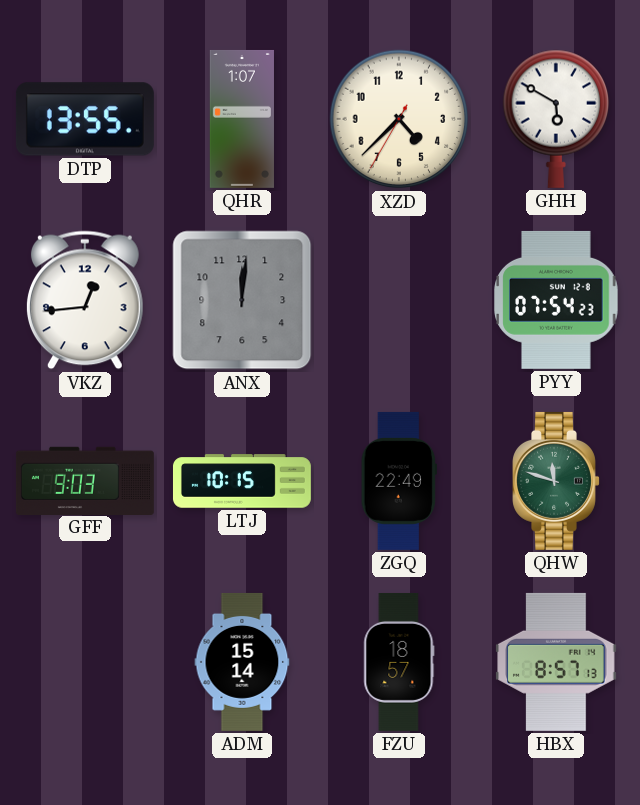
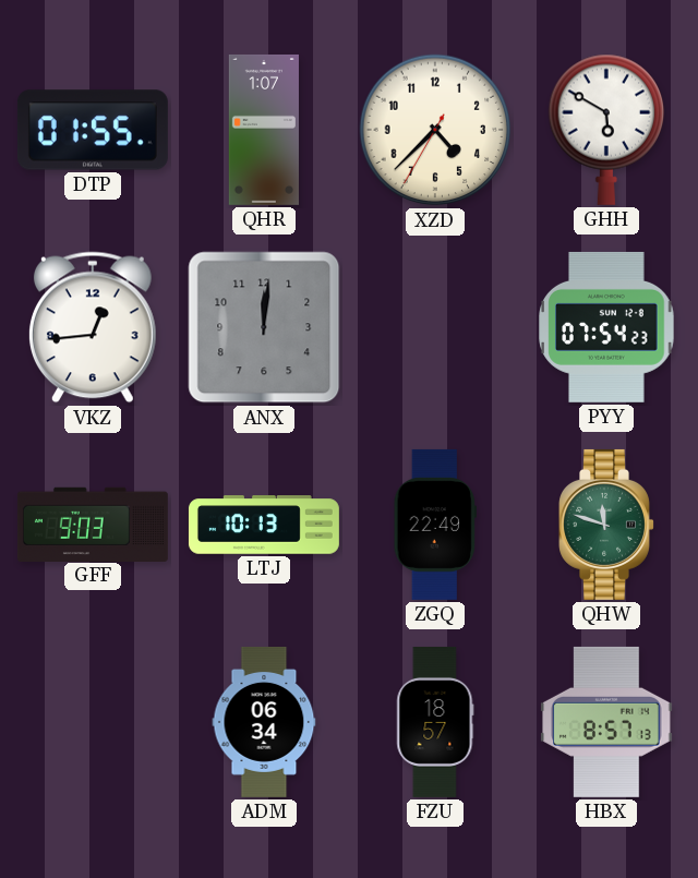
DTP: 13:55 -> 01:55
LTJ: 10:15 -> 10:13
ADM: 15:14 -> 06:34
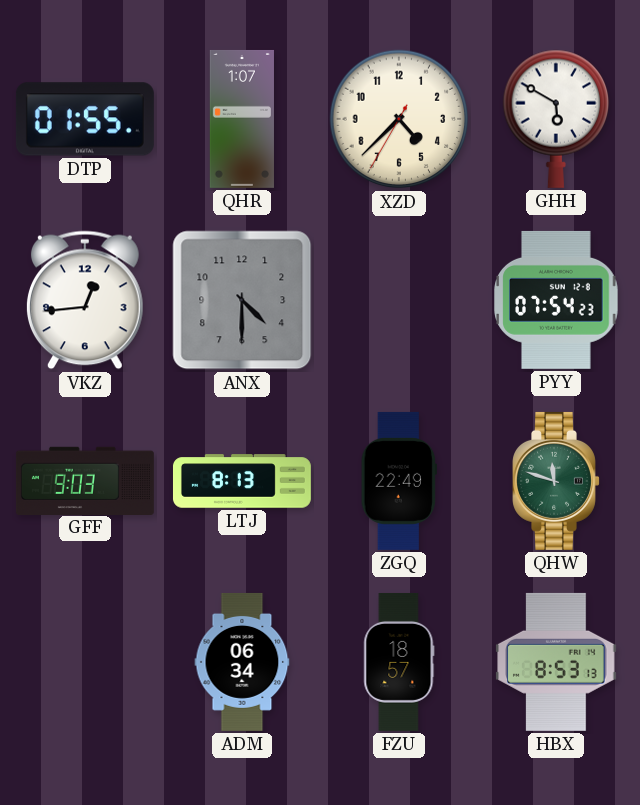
ANX: 12:01 -> 4:30
LTJ: 10:13 -> 8:13
HBX: 8:57 -> 8:53
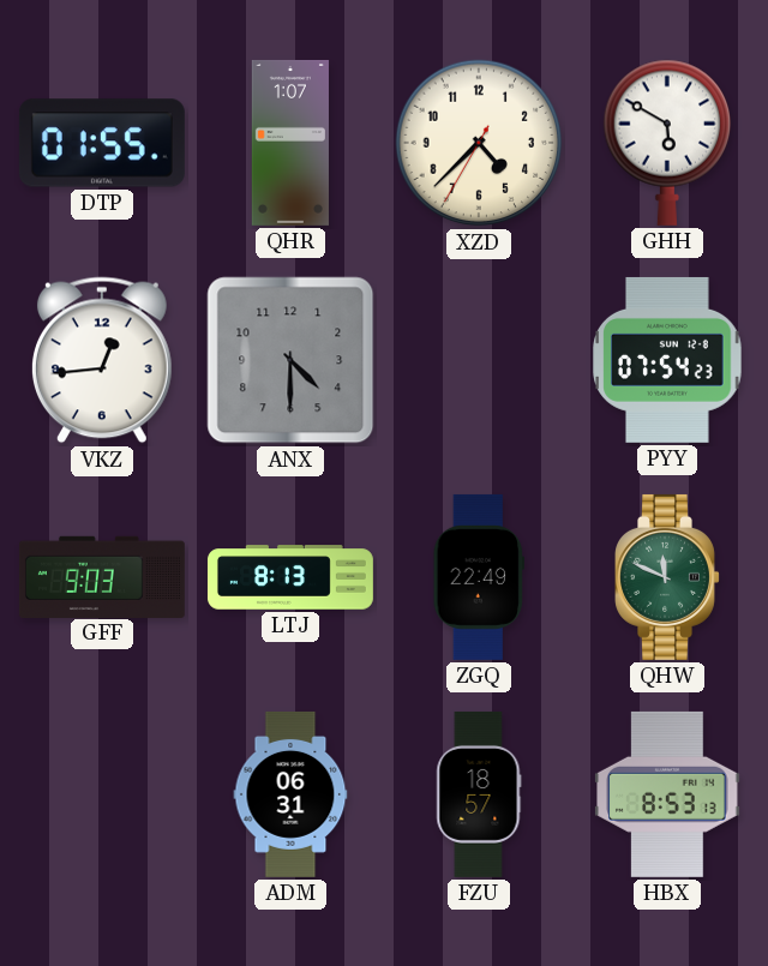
QHW: 11:48 -> 11:49
ADM: 06:34 -> 06:31
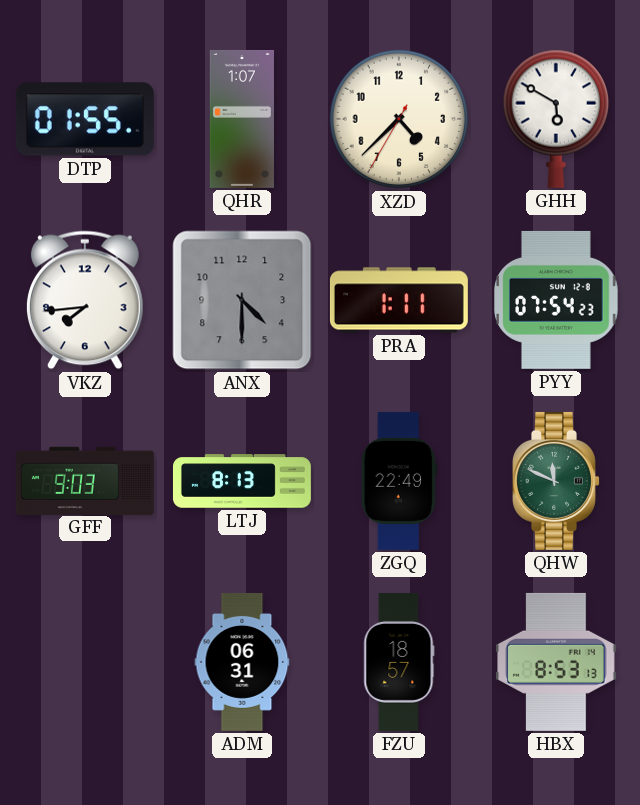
VKZ: 12:44 -> 7:44
PRA: none -> 1:11
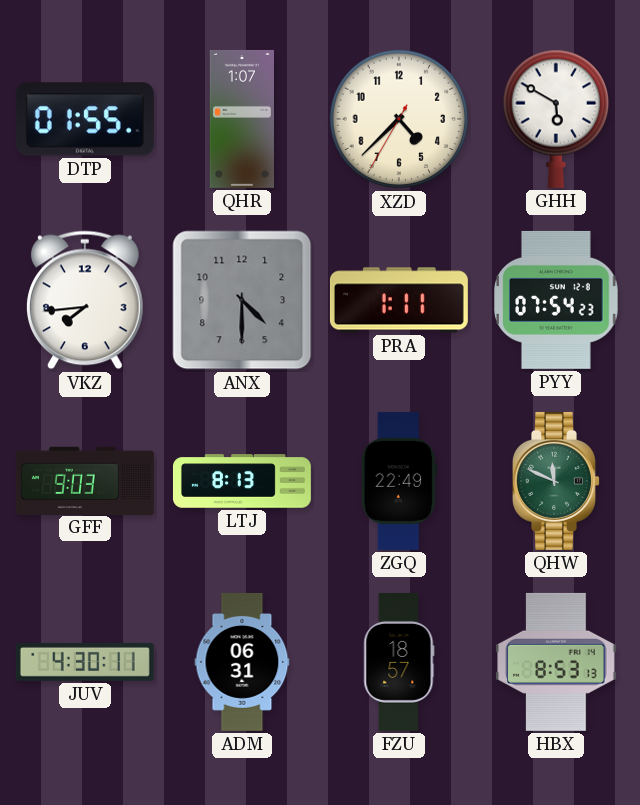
JUV: none -> 4:30
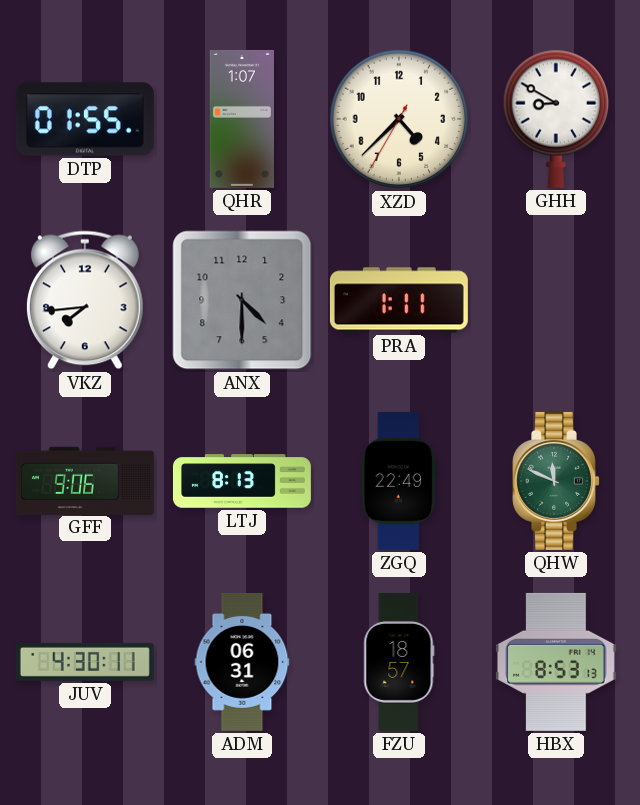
GHH: 5:50 -> 8:50
PYY: 07:54 -> none
GFF: 9:03 -> 9:06
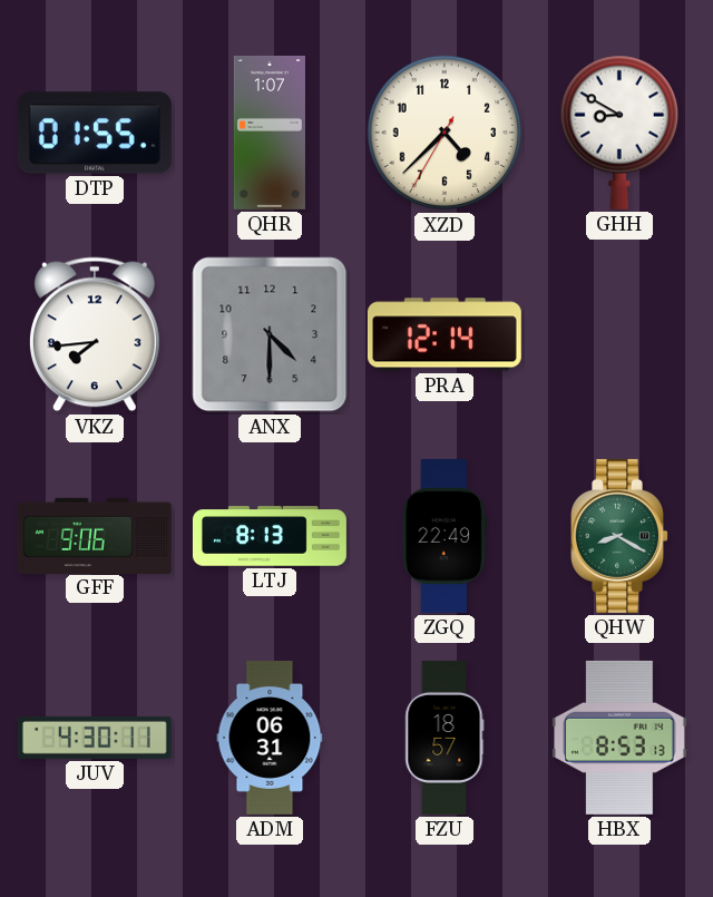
PRA: 1:11 -> 12:14
QHW: 11:49 -> 8:20
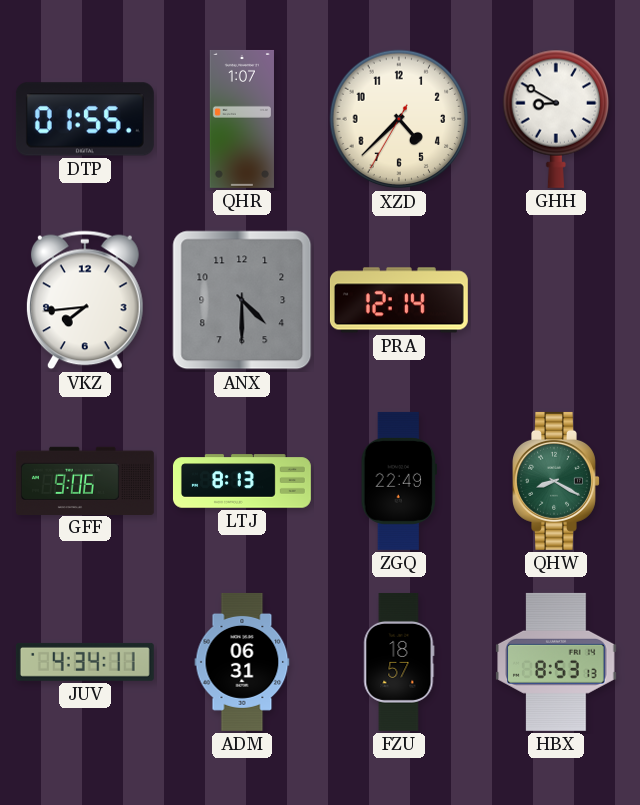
JUV: 4:30 -> 4:34
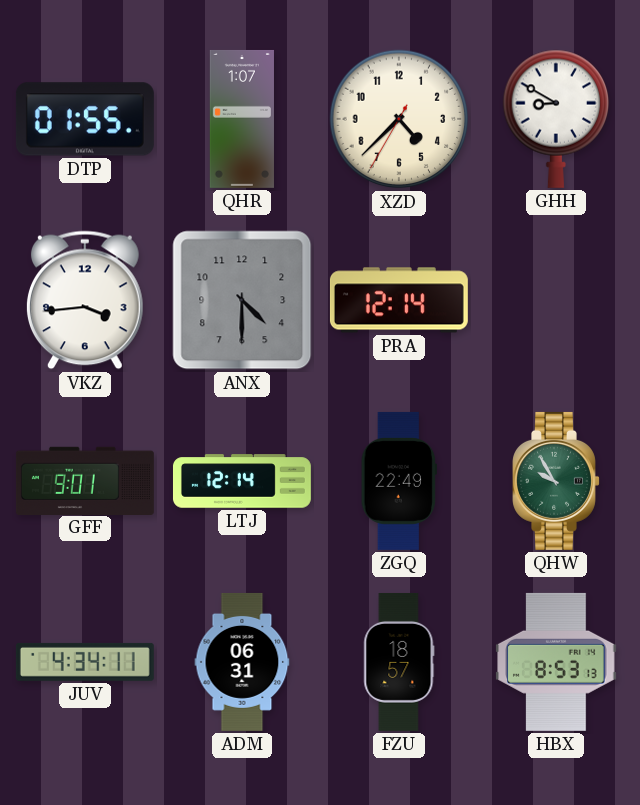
VKZ: 7:44 -> 3:44
GFF: 9:06 -> 9:01
LTJ: 8:13 -> 12:14
QHW: 8:20 -> 9:55
